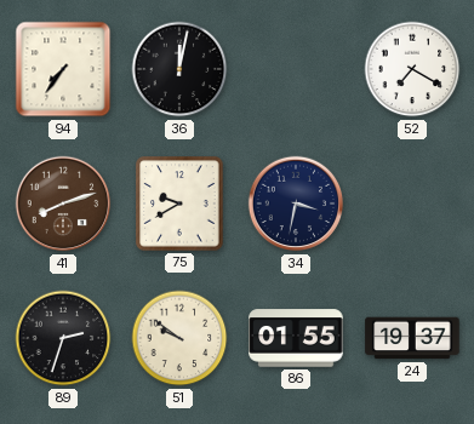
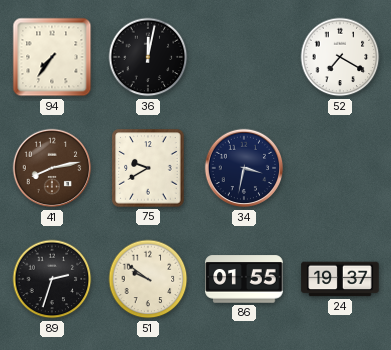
41: 8:12 -> 8:13
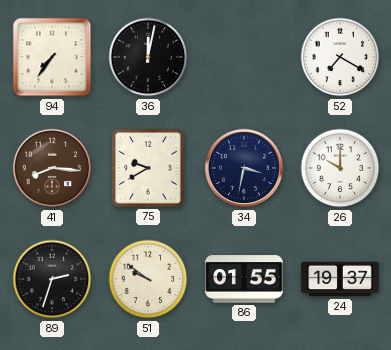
41: 8:13 -> 8:16
26: none -> 10:00
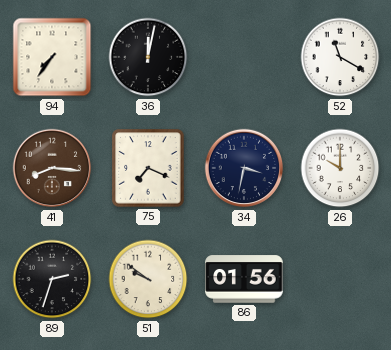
52: 7:20 -> 11:20
75: 9:40 -> 7:19
86: 01:55 -> 01:56
24: 19:37 -> none
